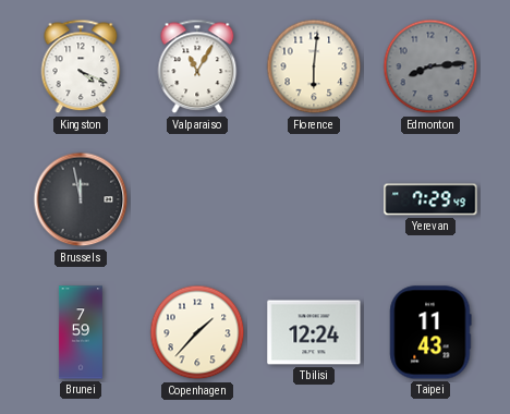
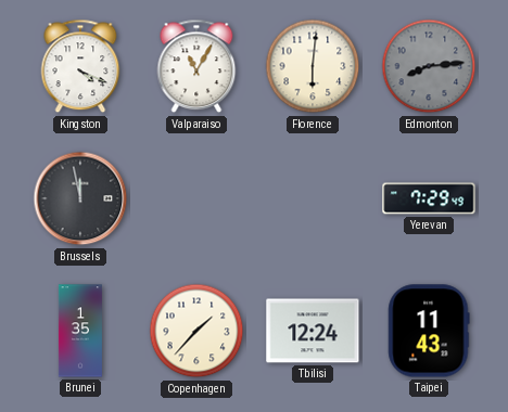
Brunei: 7:59 -> 1:35
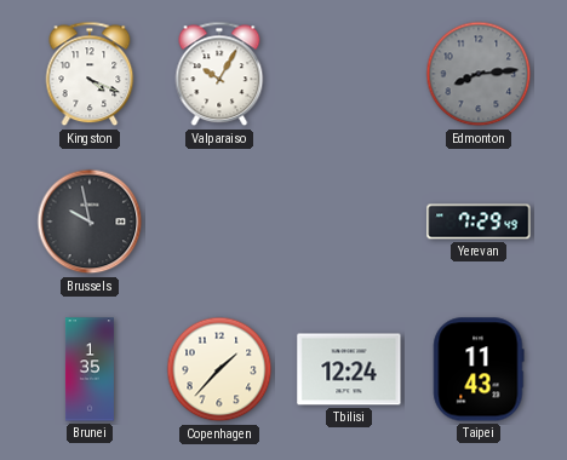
Valparaiso: 11:05 -> 10:05
Florence: 6:01 -> none
Brussels: 11:58 -> 9:58
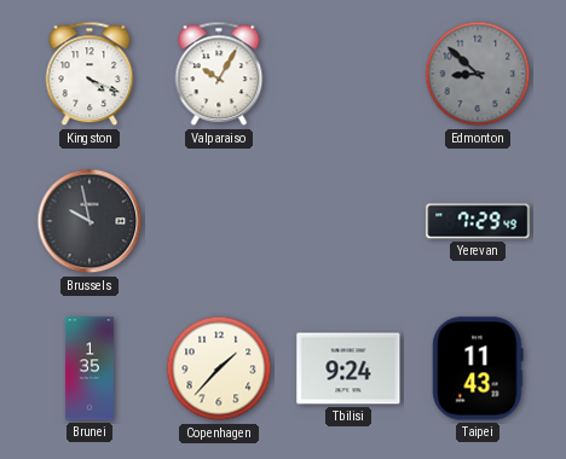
Edmonton: 8:14 -> 8:52
Tbilisi: 12:24 -> 9:24
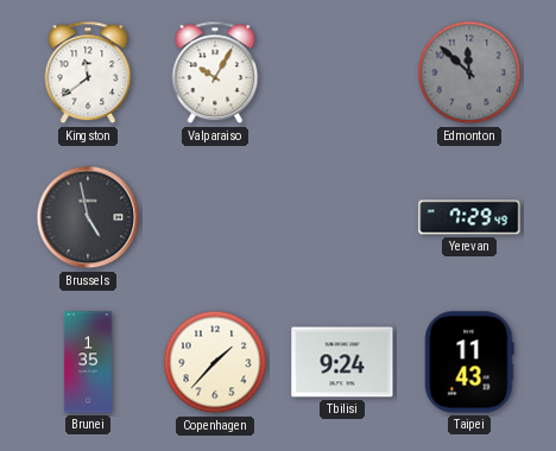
Kingston: 4:19 -> 11:39
Edmonton: 8:52 -> 11:52
Brussels: 9:58 -> 4:58
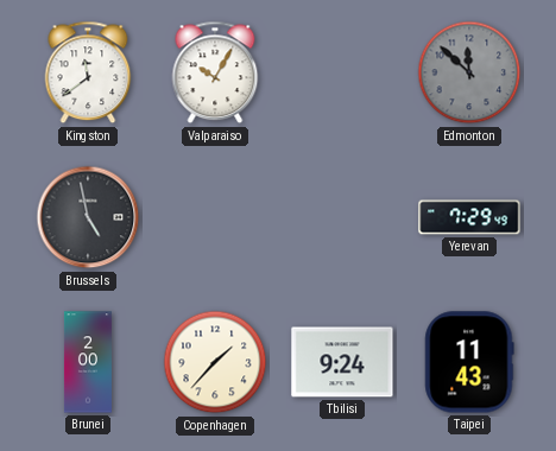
Brunei: 1:35 -> 2:00
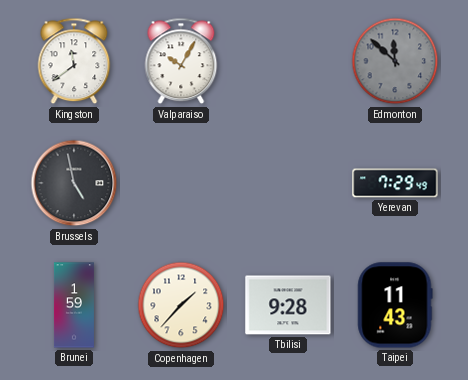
Brunei: 2:00 -> 1:59
Tbilisi: 9:24 -> 9:28
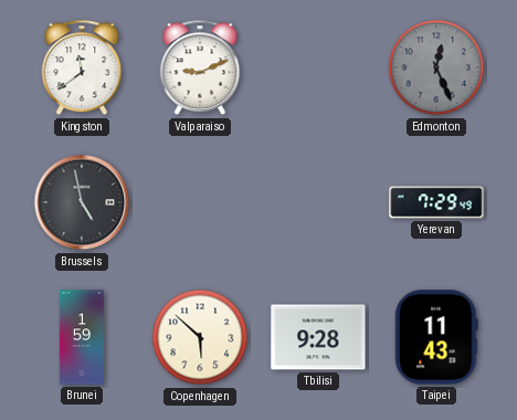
Valparaiso: 10:05 -> 9:11
Edmonton: 11:52 -> 12:26
Copenhagen: 1:37 -> 5:52
